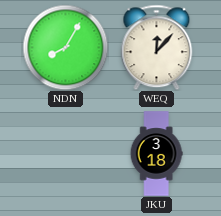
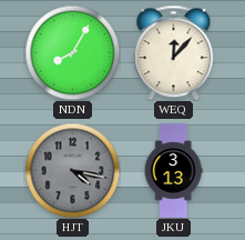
HJT: none -> 4:17
JKU: 3:18 -> 3:13
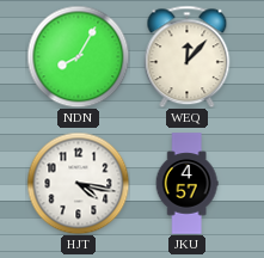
HJT dial: grey -> white
JKU: 3:13 -> 4:57
